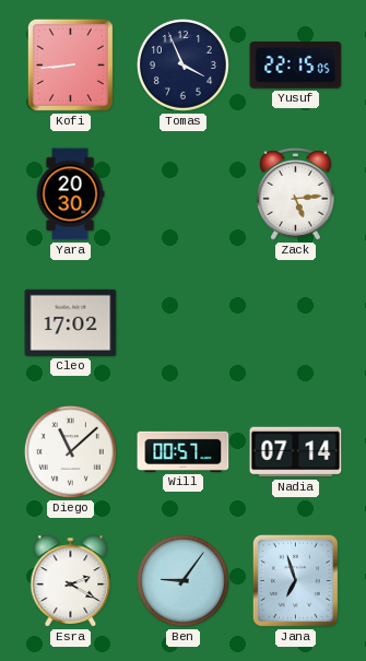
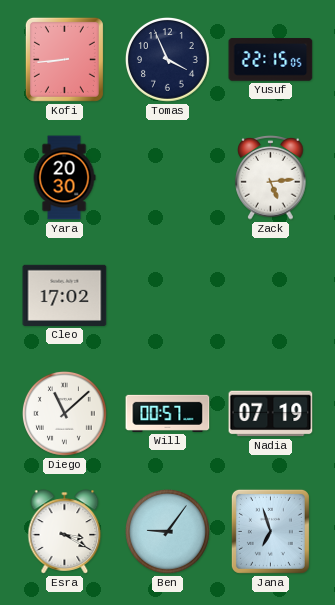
Nadia: 07:14 -> 07:19
Esra: 2:20 -> 3:20
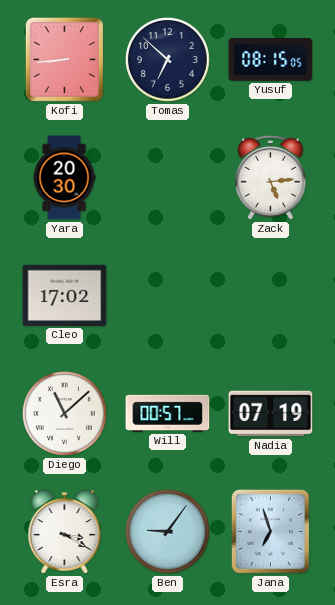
Tomas: 3:56 -> 6:52
Yusuf: 22:15 -> 08:15
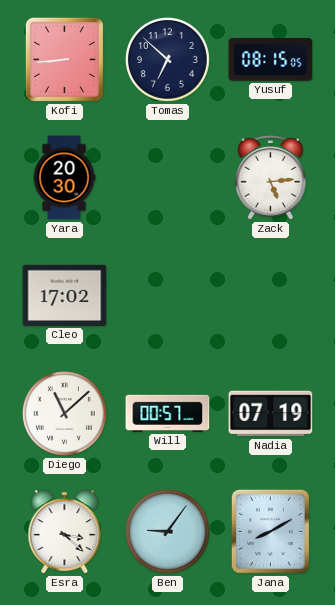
Esra: 3:20 -> 3:22
Jana: 6:57 -> 8:10
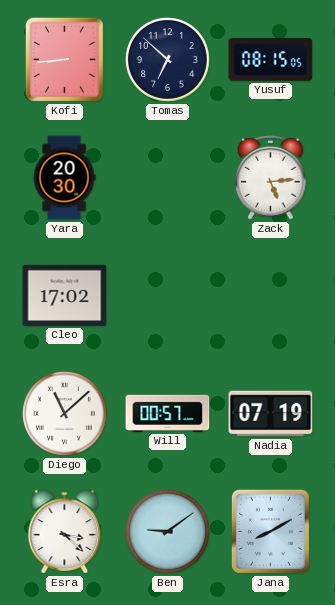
Ben: 9:06 -> 9:09
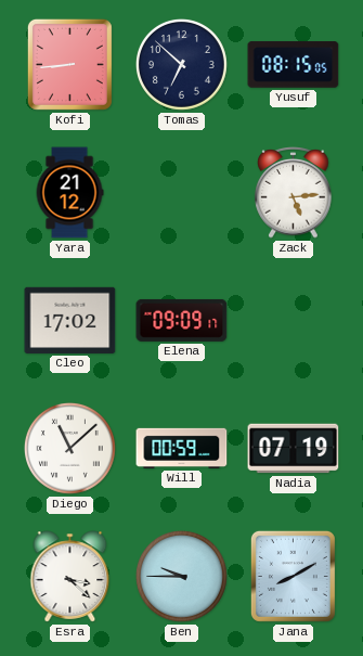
Yara: 20:30 -> 21:12
Elena: none -> 09:09
Will: 00:57 -> 00:59
Ben: 9:09 -> 9:45
